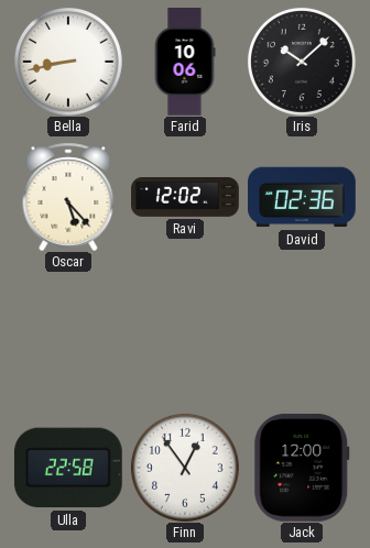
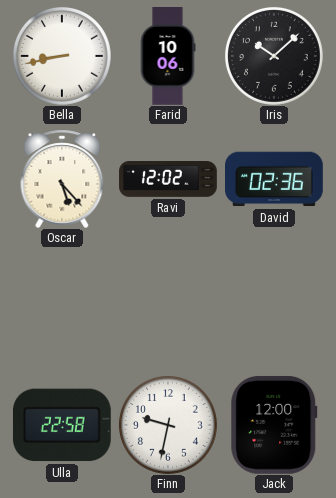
Finn: 12:54 -> 9:32
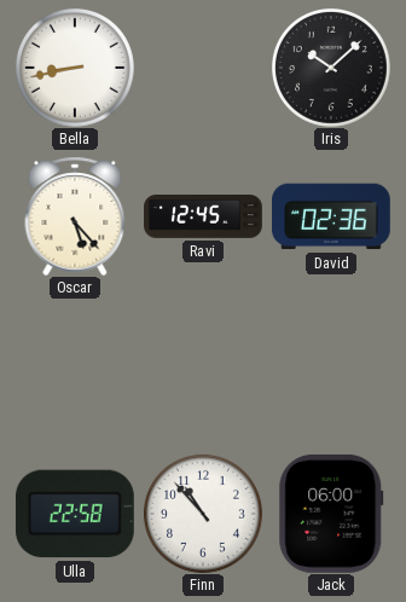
Farid: 10:06 -> none
Ravi: 12:02 -> 12:45
Finn: 9:32 -> 10:53
Jack: 12:00 -> 06:00
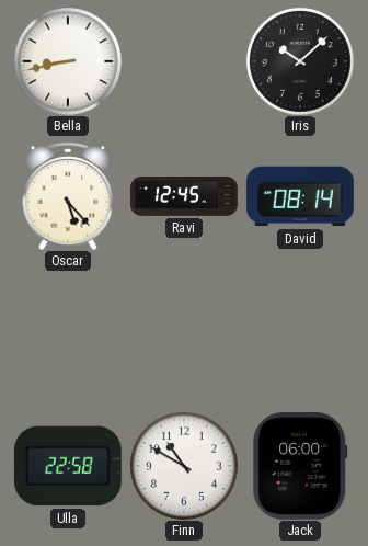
David: 02:36 -> 08:14
Finn: 10:53 -> 10:50
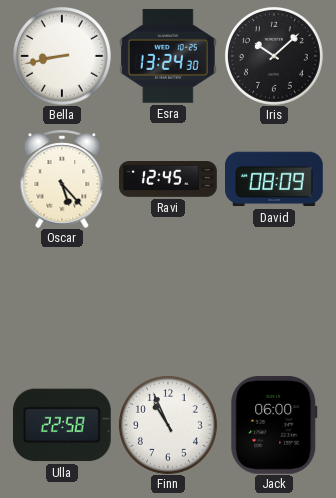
Esra: none -> 13:24
David: 08:14 -> 08:09
Finn: 10:50 -> 10:56
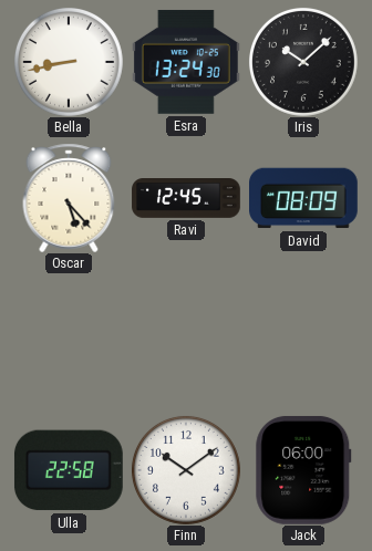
Finn: 10:56 -> 10:09
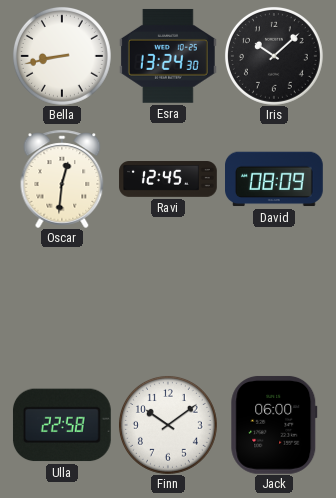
Oscar: 5:23 -> 12:31
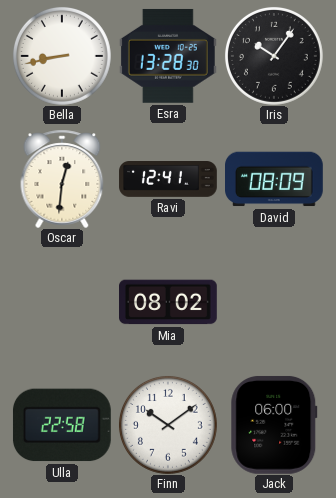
Esra: 13:24 -> 13:28
Iris: 10:08 -> 10:06
Ravi: 12:45 -> 12:41
Mia: none -> 08:02
